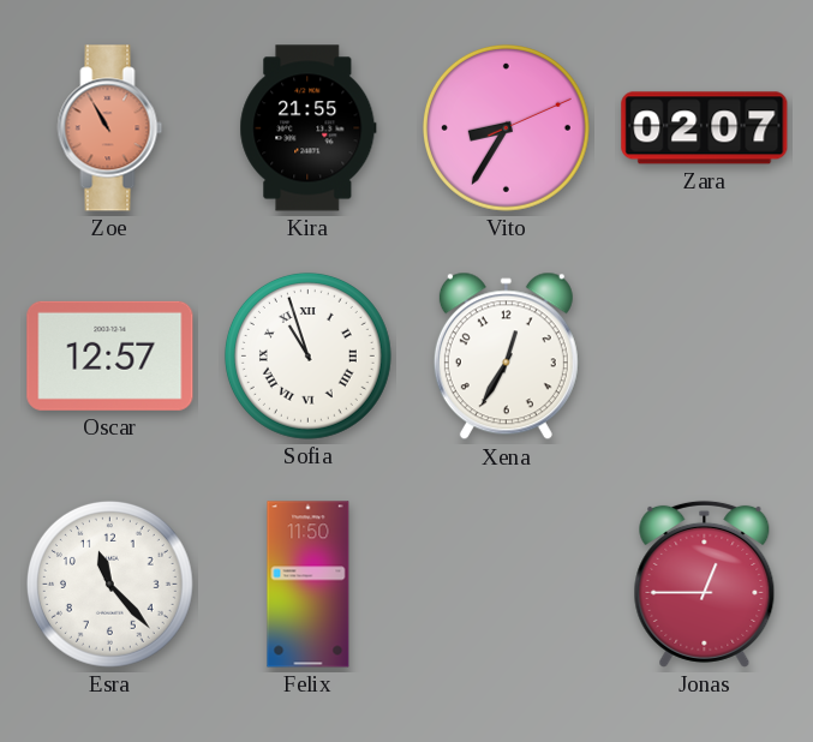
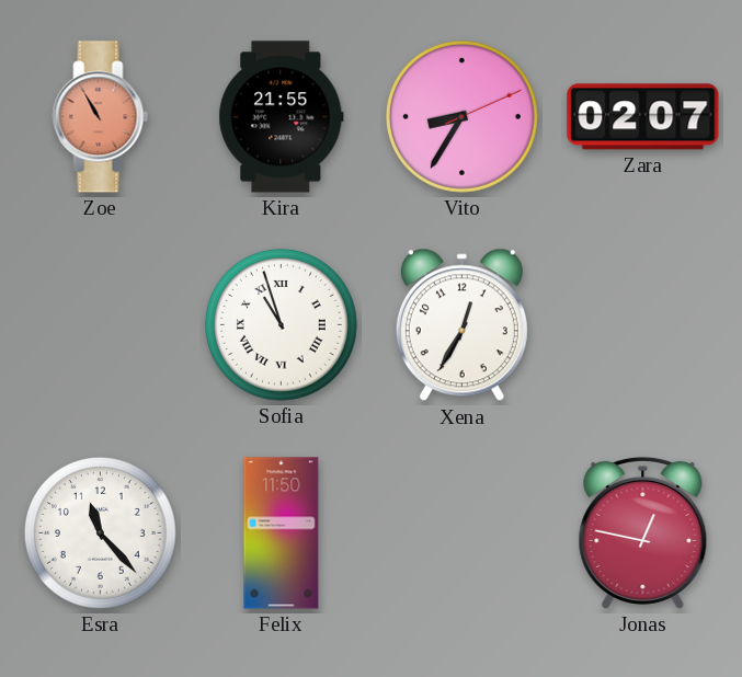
Oscar: 12:57 -> none
Jonas: 12:45 -> 12:47
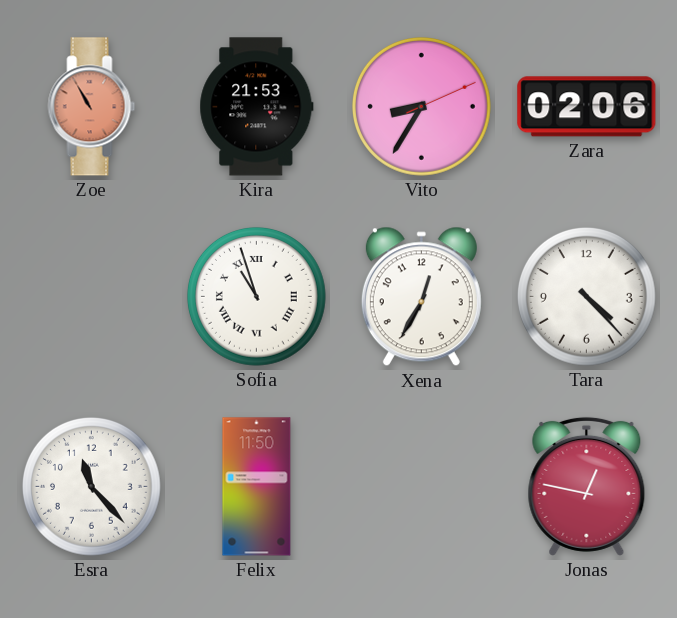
Kira: 21:55 -> 21:53
Zara: 02:07 -> 02:06
Tara: none -> 4:23
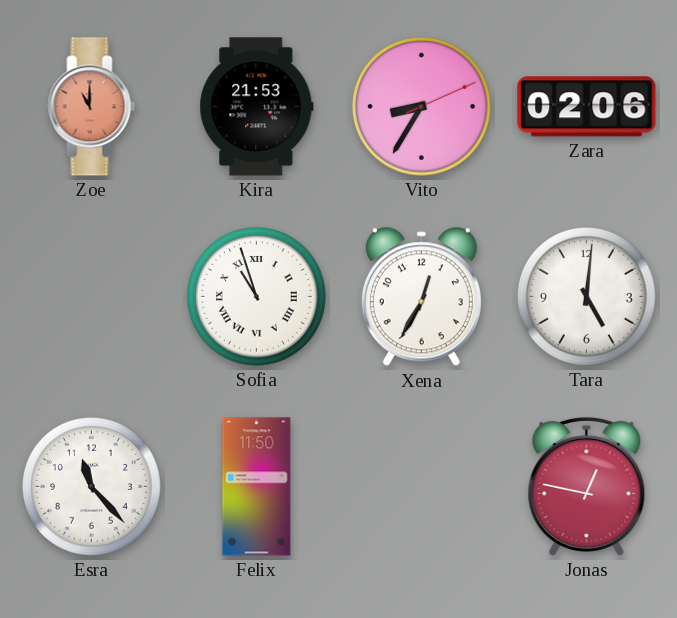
Zoe: 10:55 -> 11:00
Tara: 4:23 -> 5:01
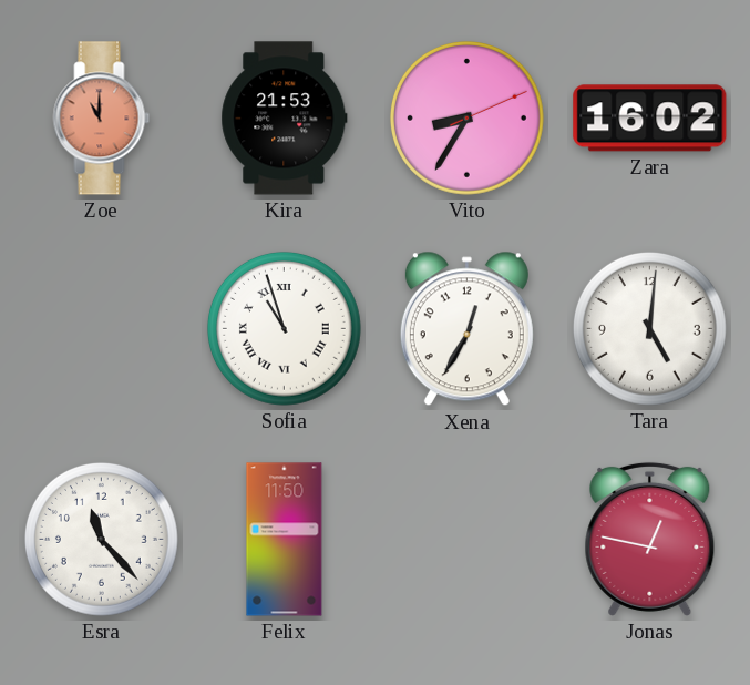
Zara: 02:06 -> 16:02
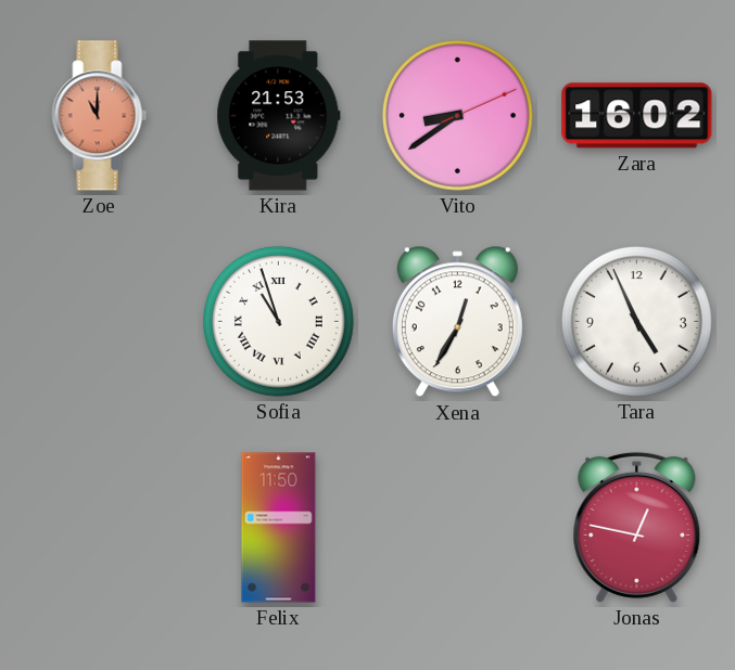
Vito: 8:35 -> 8:39
Tara: 5:01 -> 4:56
Esra: 11:23 -> none
